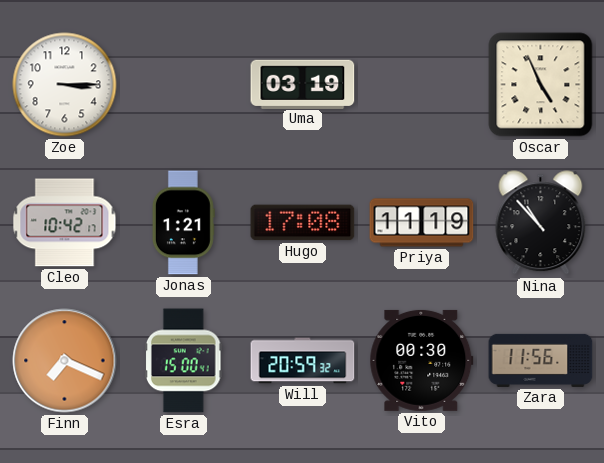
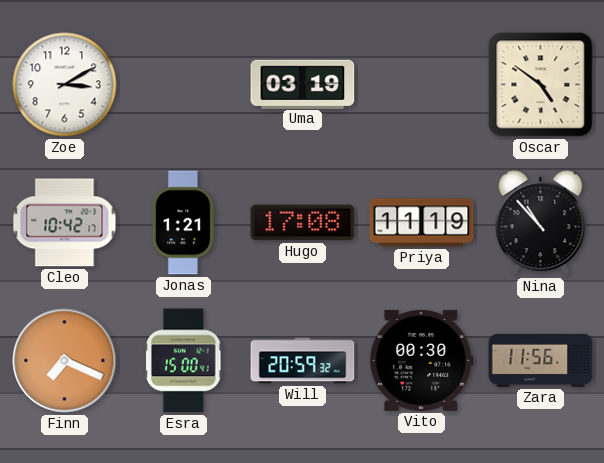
Zoe: 3:15 -> 3:10
Oscar: 4:56 -> 4:51
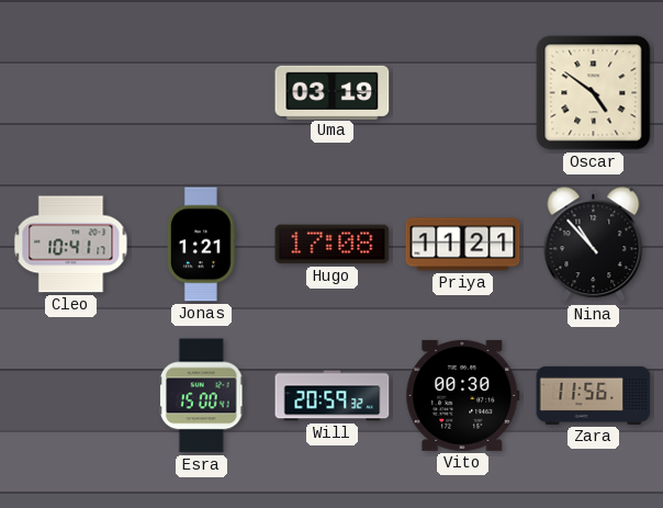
Zoe: 3:10 -> none
Cleo: 10:42 -> 10:41
Priya: 11:19 -> 11:21
Finn: 7:19 -> none
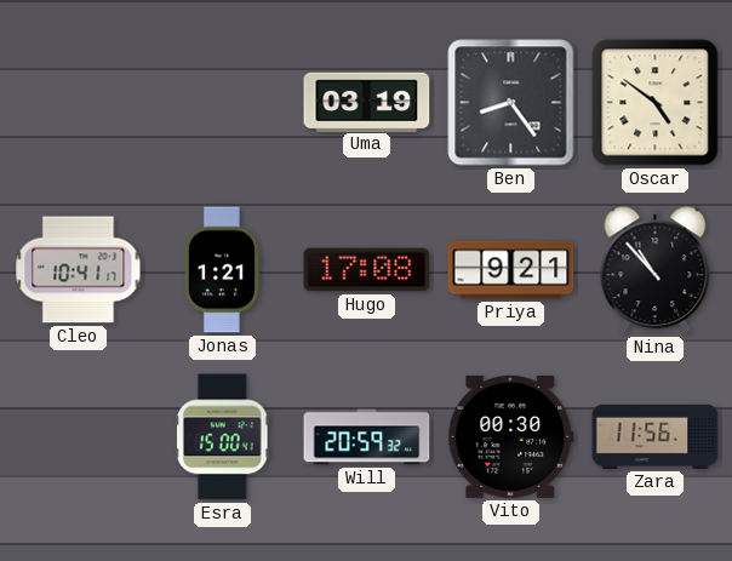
Ben: none -> 8:24
Priya: 11:21 -> 9:21
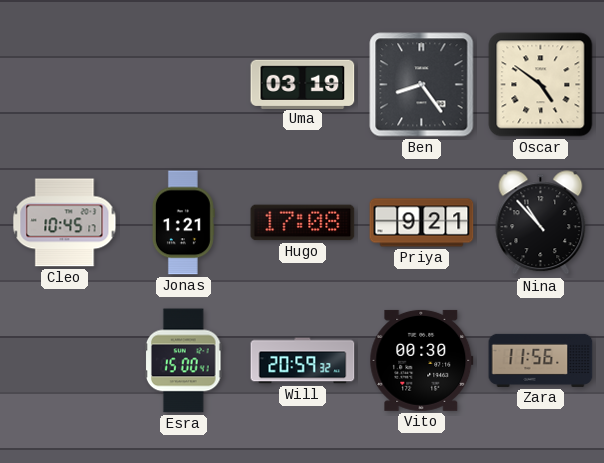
Cleo: 10:41 -> 10:45
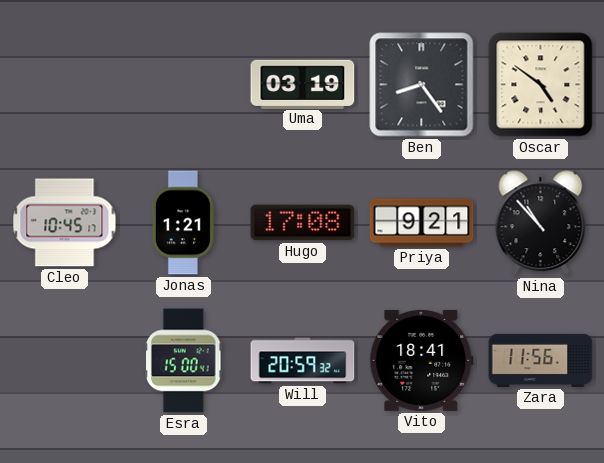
Vito: 00:30 -> 18:41
